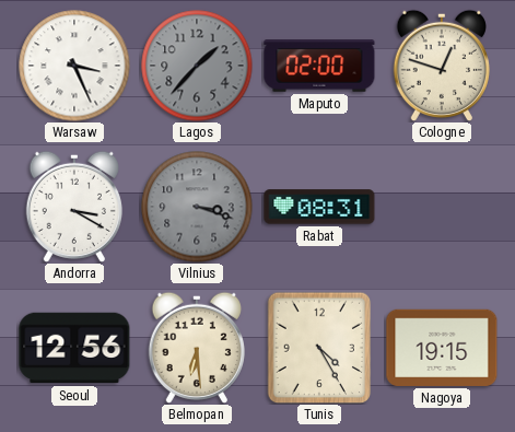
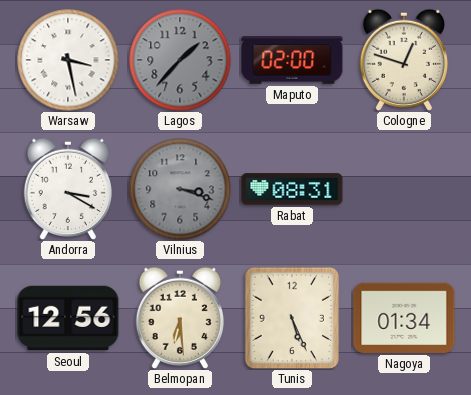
Warsaw: 3:26 -> 3:28
Tunis: 4:25 -> 5:26
Nagoya: 19:15 -> 01:34
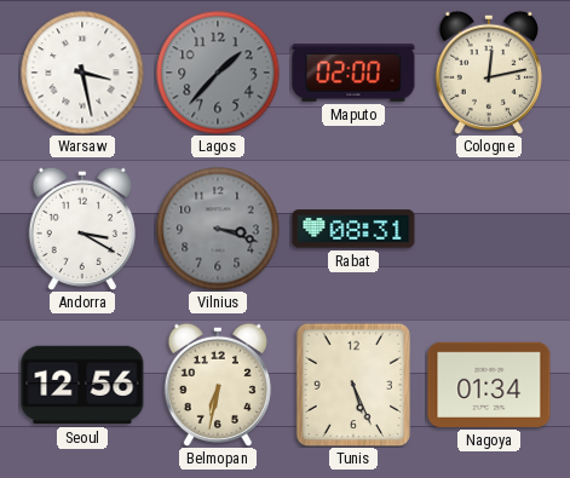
Cologne: 12:48 -> 12:13
Belmopan: 6:29 -> 6:32
